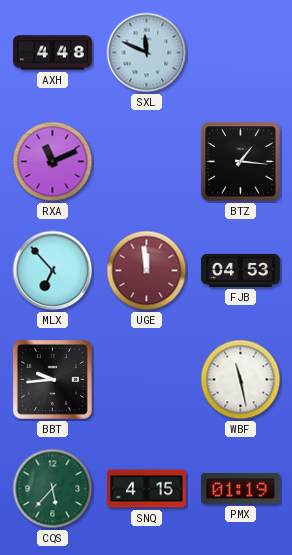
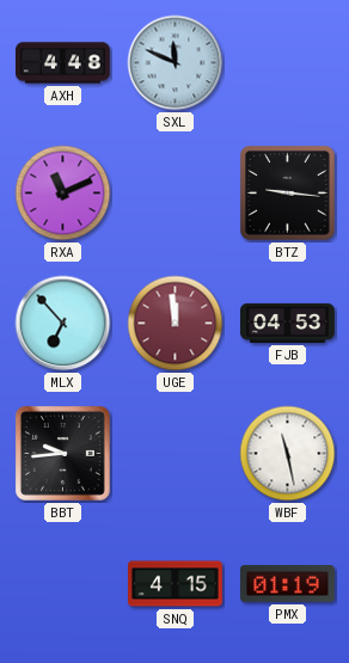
BTZ: 1:16 -> 9:16
CQS: 5:37 -> none
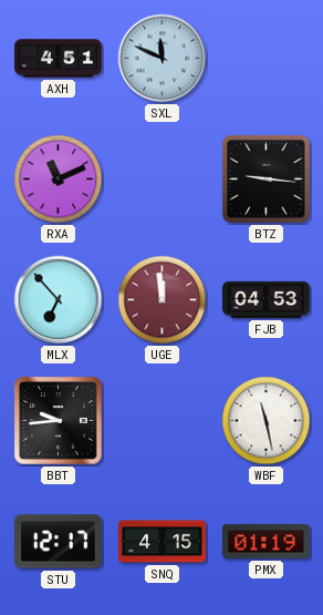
AXH: 4:48 -> 4:51
STU: none -> 12:17
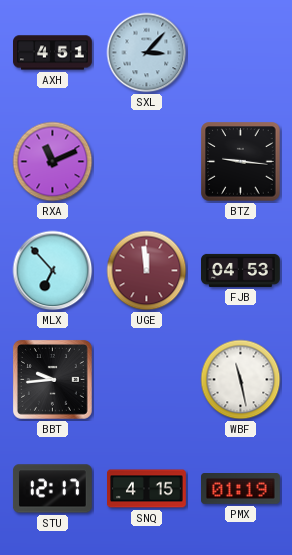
SXL: 11:49 -> 3:07
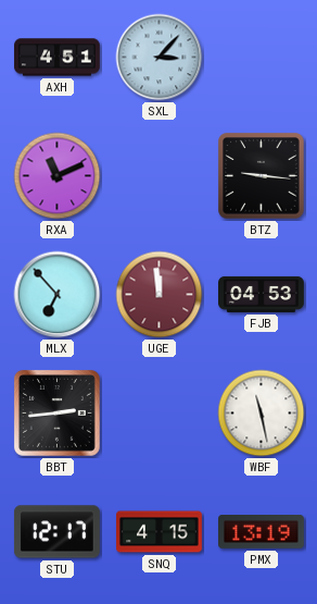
BBT: 9:44 -> 2:44
PMX: 01:19 -> 13:19
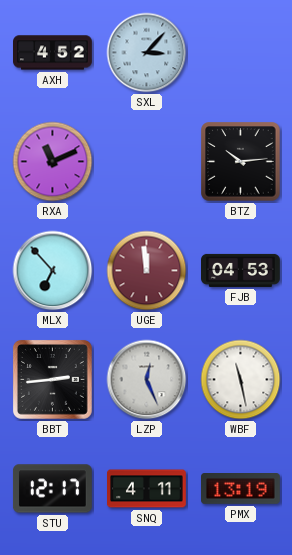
AXH: 4:51 -> 4:52
BTZ: 9:16 -> 10:14
LZP: none -> 12:26
SNQ: 4:15 -> 4:11
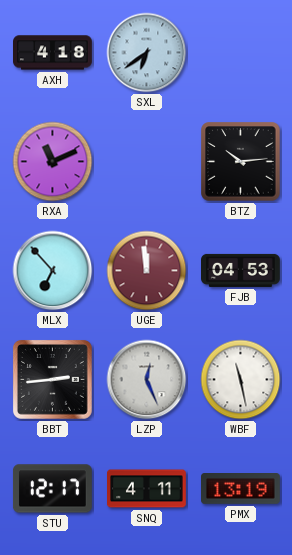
AXH: 4:52 -> 4:18
SXL: 3:07 -> 6:39
